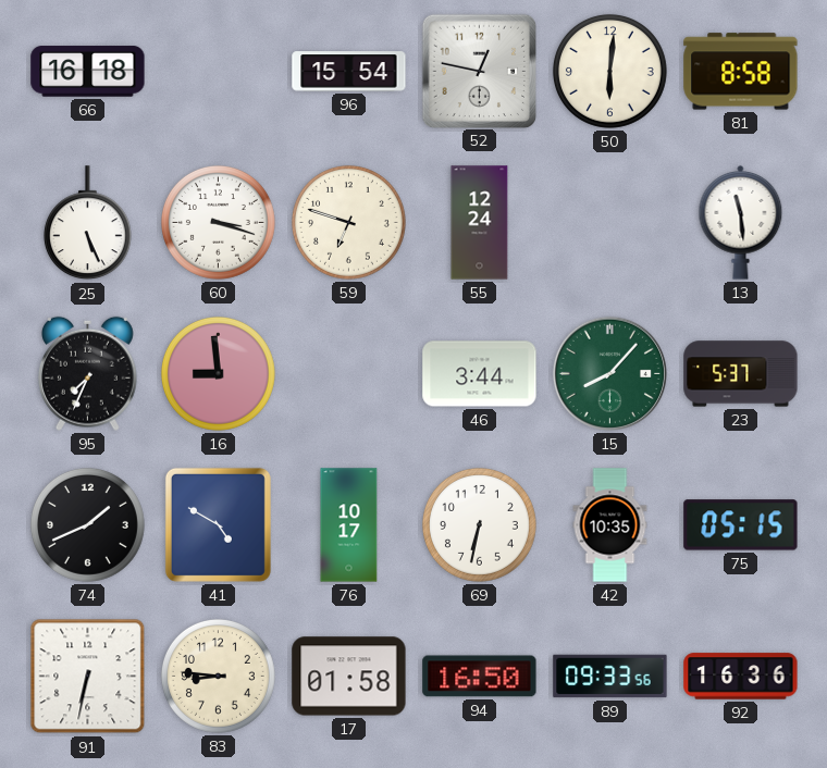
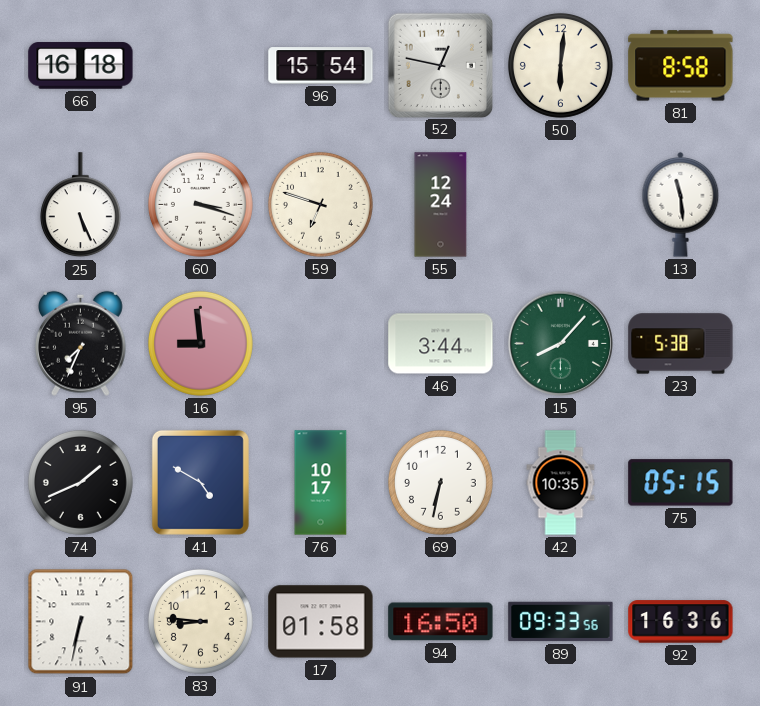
23: 5:37 -> 5:38
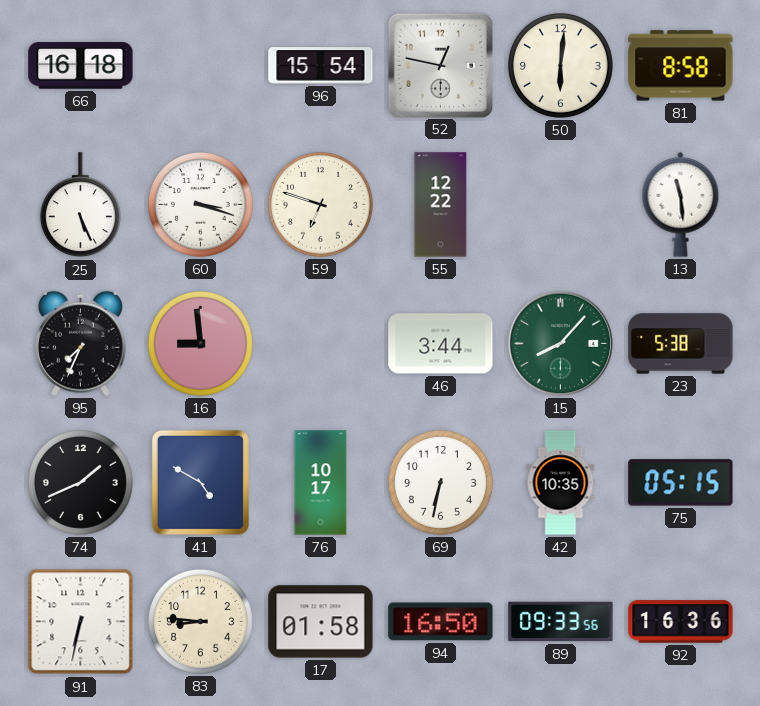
55: 12:24 -> 12:22
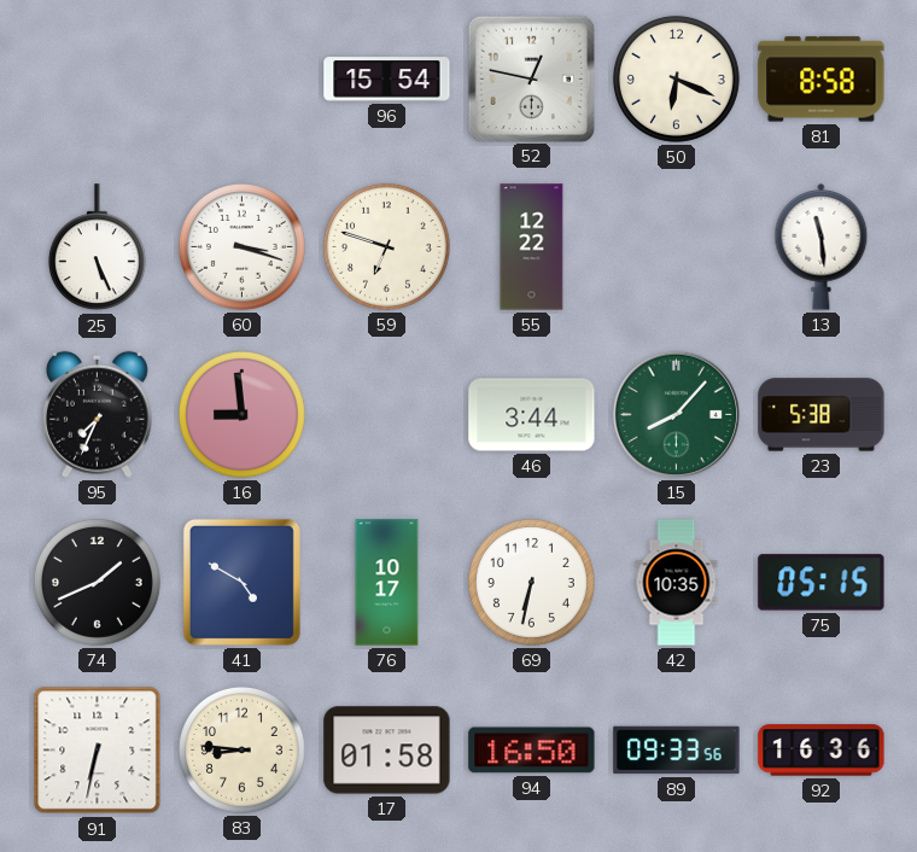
66: 16:18 -> none
50: 6:01 -> 6:19
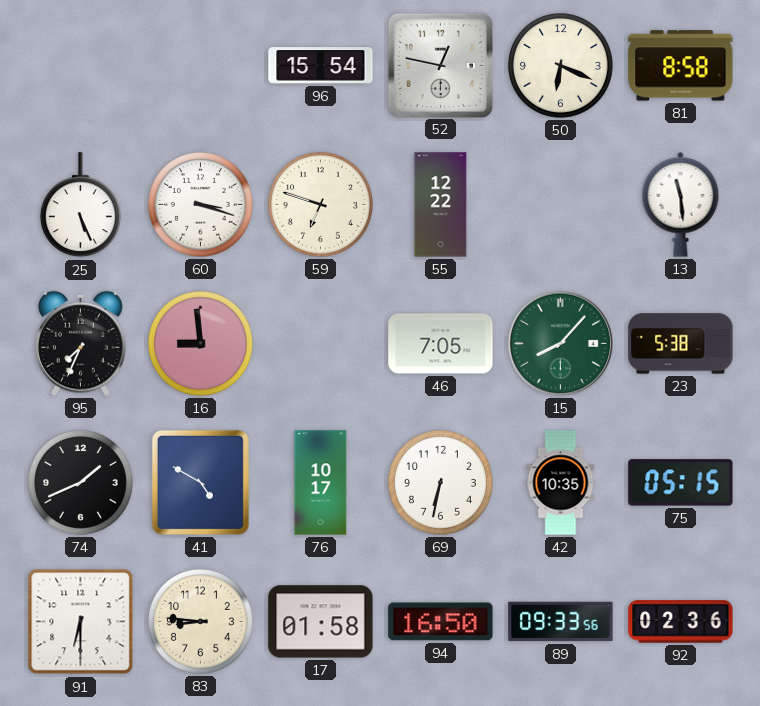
46: 3:44 -> 7:05
91: 6:32 -> 6:30
92: 16:36 -> 02:36
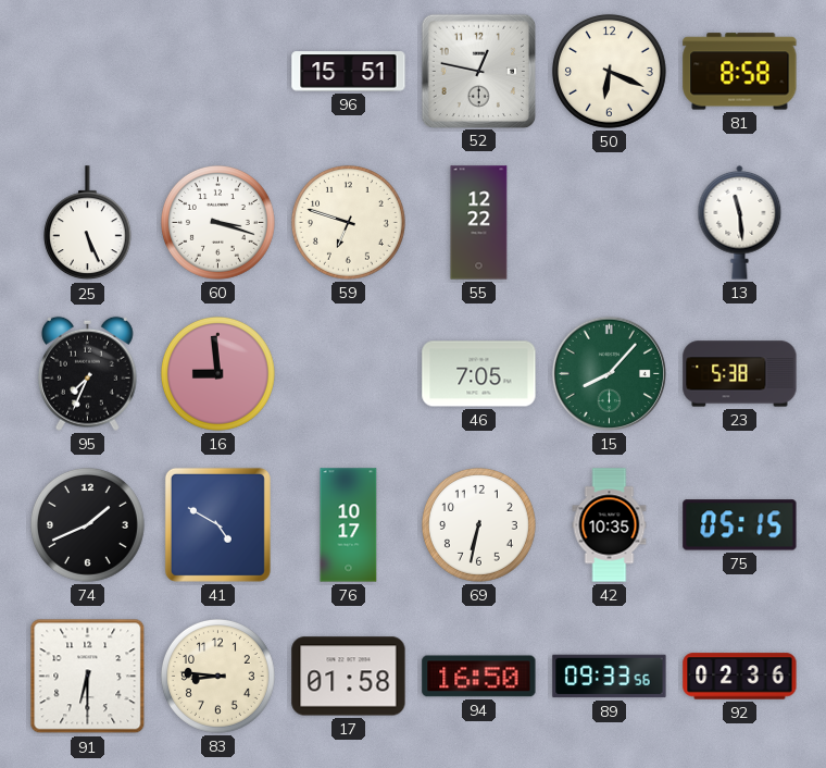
96: 15:54 -> 15:51
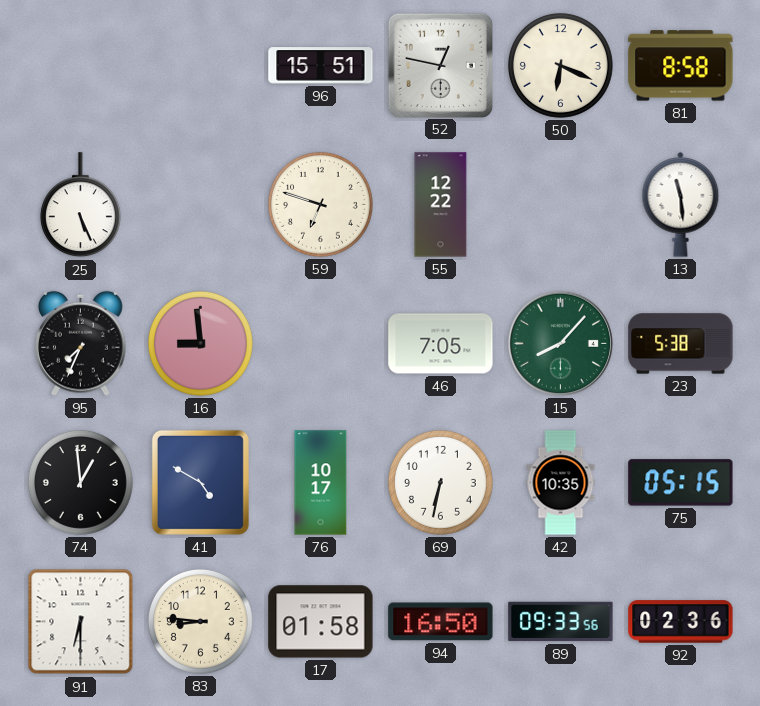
60: 3:18 -> none
74: 1:41 -> 12:59
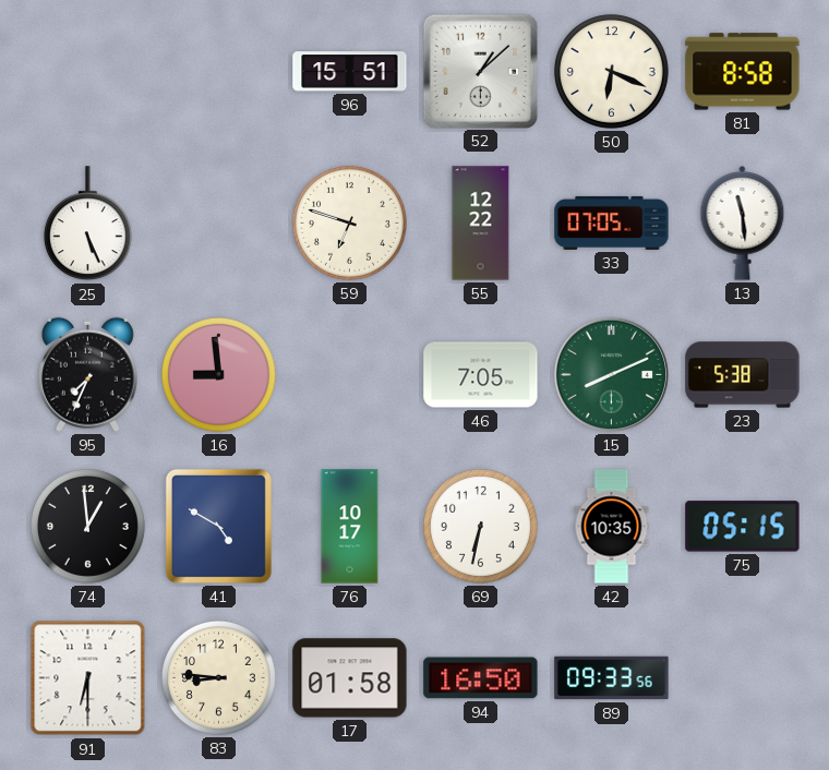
52: 12:47 -> 1:08
33: none -> 07:05
15: 8:07 -> 8:11
92: 02:36 -> none
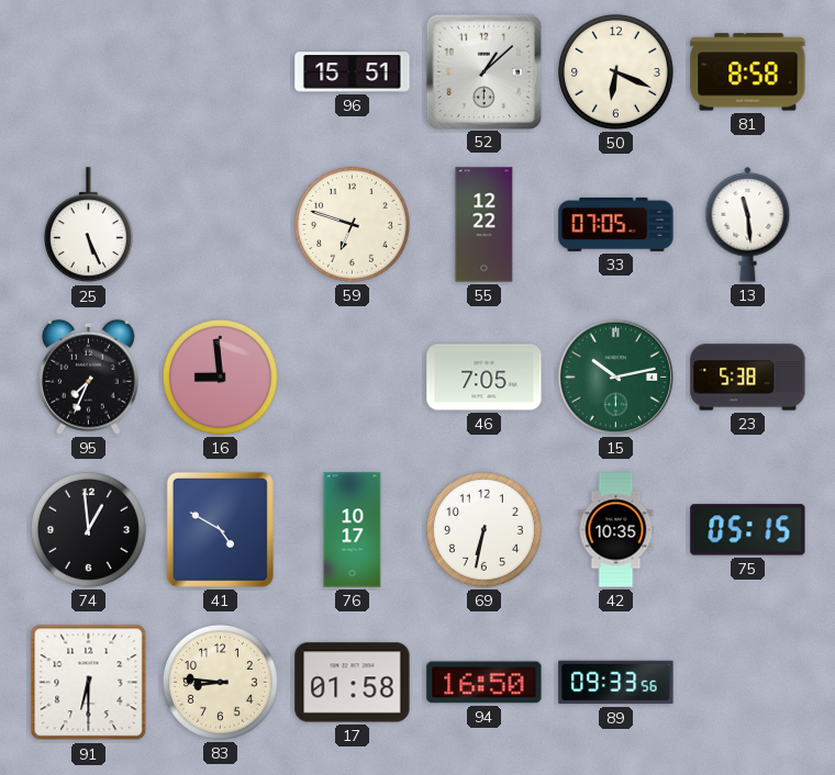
15: 8:11 -> 10:13
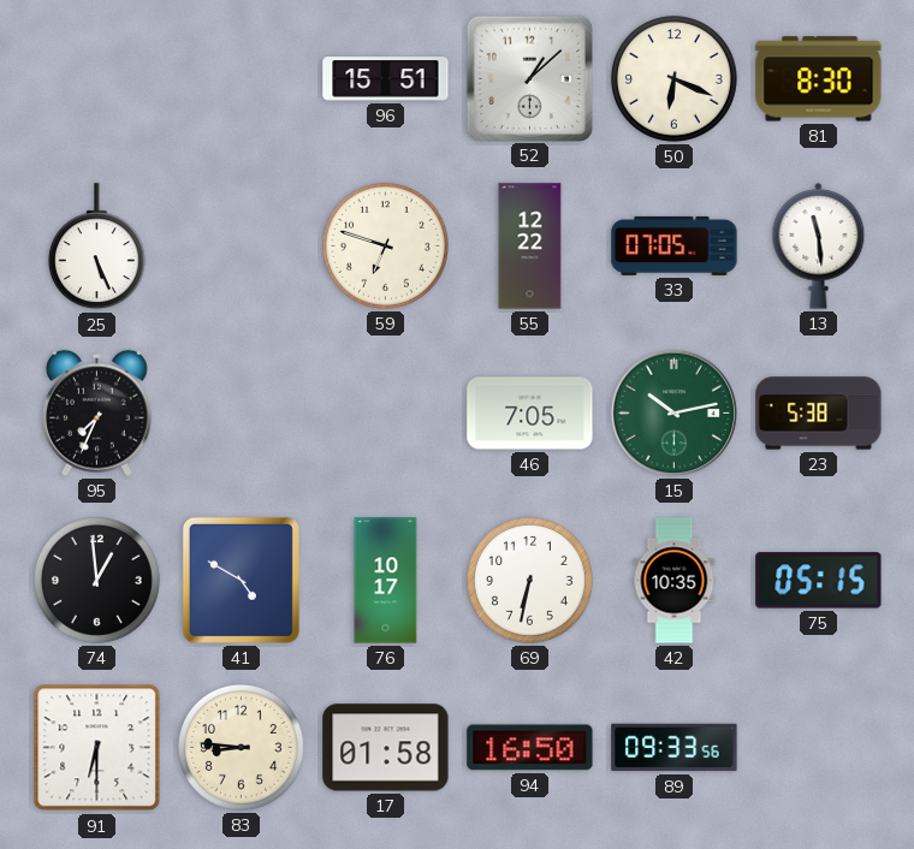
81: 8:58 -> 8:30
16: 8:59 -> none
